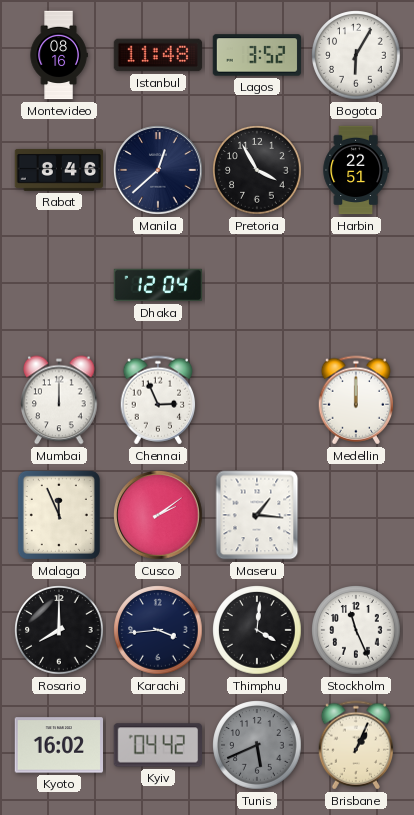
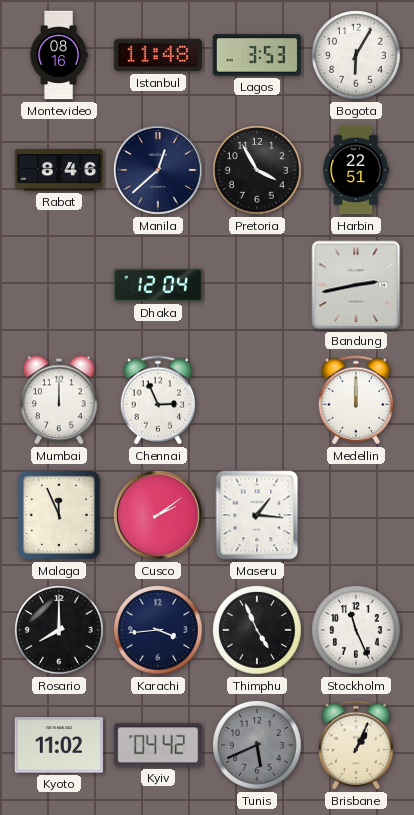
Lagos: 3:52 -> 3:53
Bandung: none -> 2:43
Thimphu: 4:01 -> 4:56
Kyoto: 16:02 -> 11:02
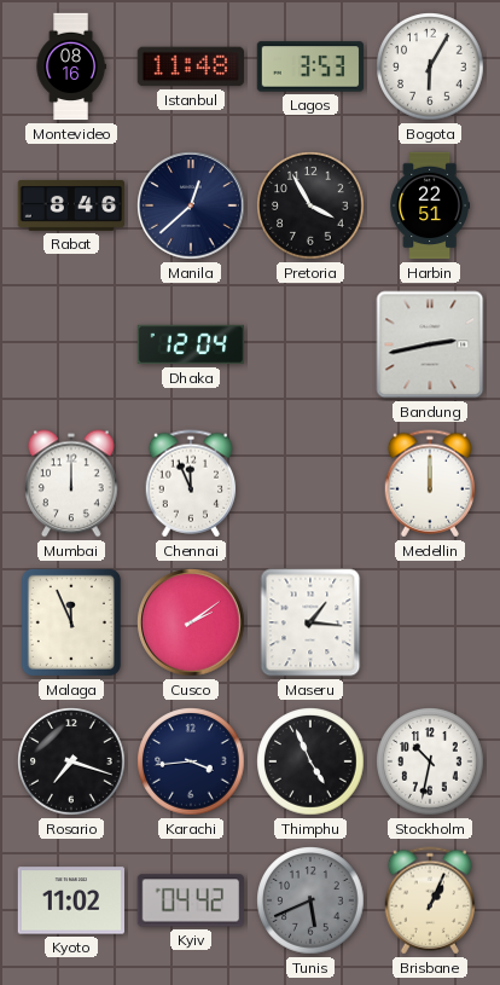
Chennai: 2:56 -> 11:56
Rosario: 8:00 -> 7:18
Stockholm: 11:26 -> 10:32
